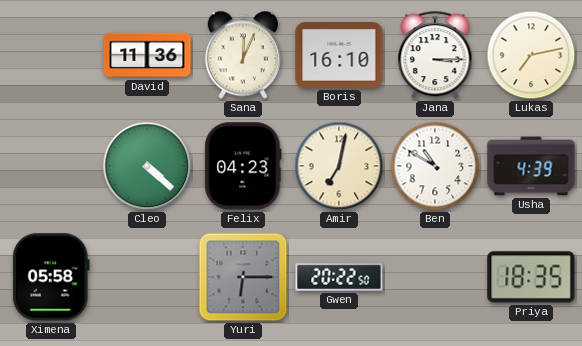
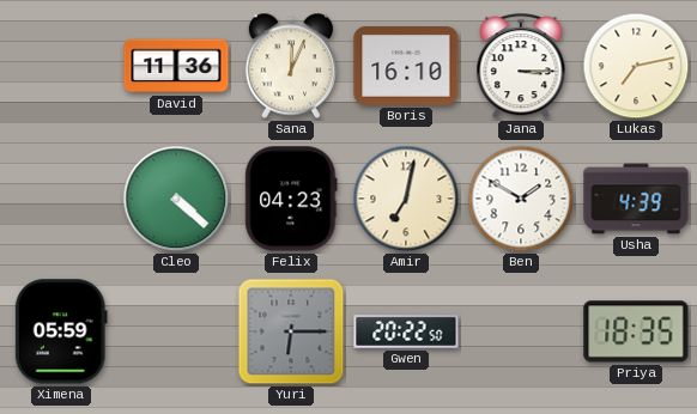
Ben: 10:50 -> 1:50
Ximena: 05:58 -> 05:59
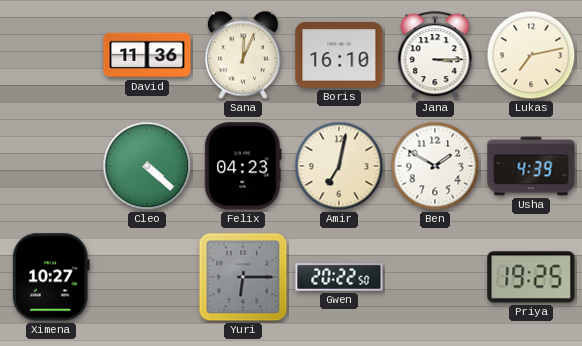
Ximena: 05:59 -> 10:27
Priya: 18:35 -> 19:25
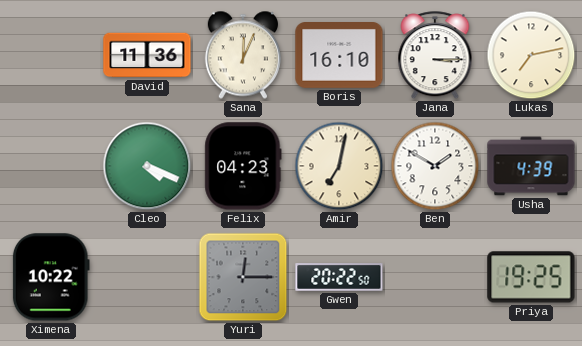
Cleo: 4:22 -> 4:19
Ximena: 10:27 -> 10:22
Yuri: 6:15 -> 12:15
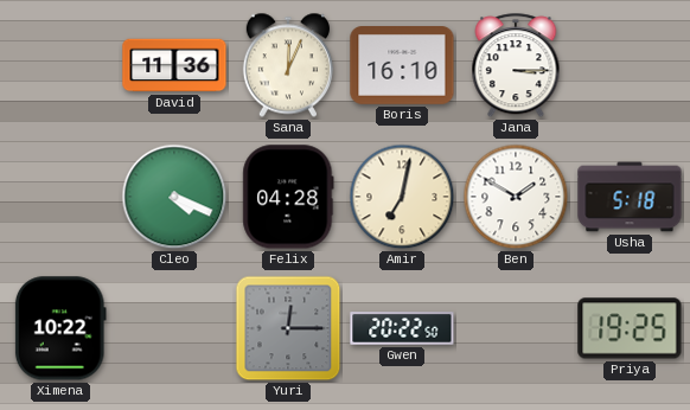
Lukas: 7:13 -> none
Felix: 04:23 -> 04:28
Usha: 4:39 -> 5:18
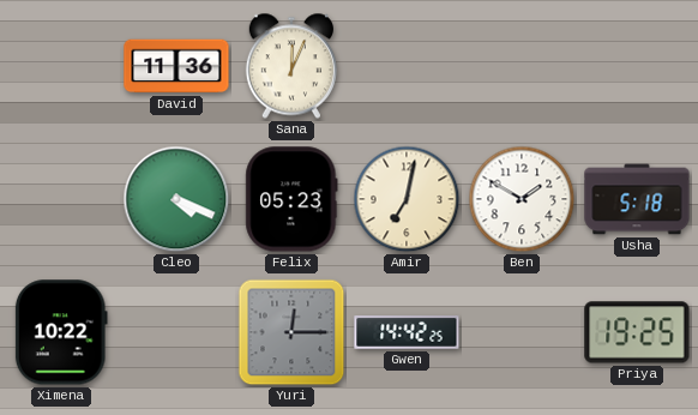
Boris: 16:10 -> none
Jana: 3:15 -> none
Felix: 04:28 -> 05:23
Gwen: 20:22 -> 14:42
